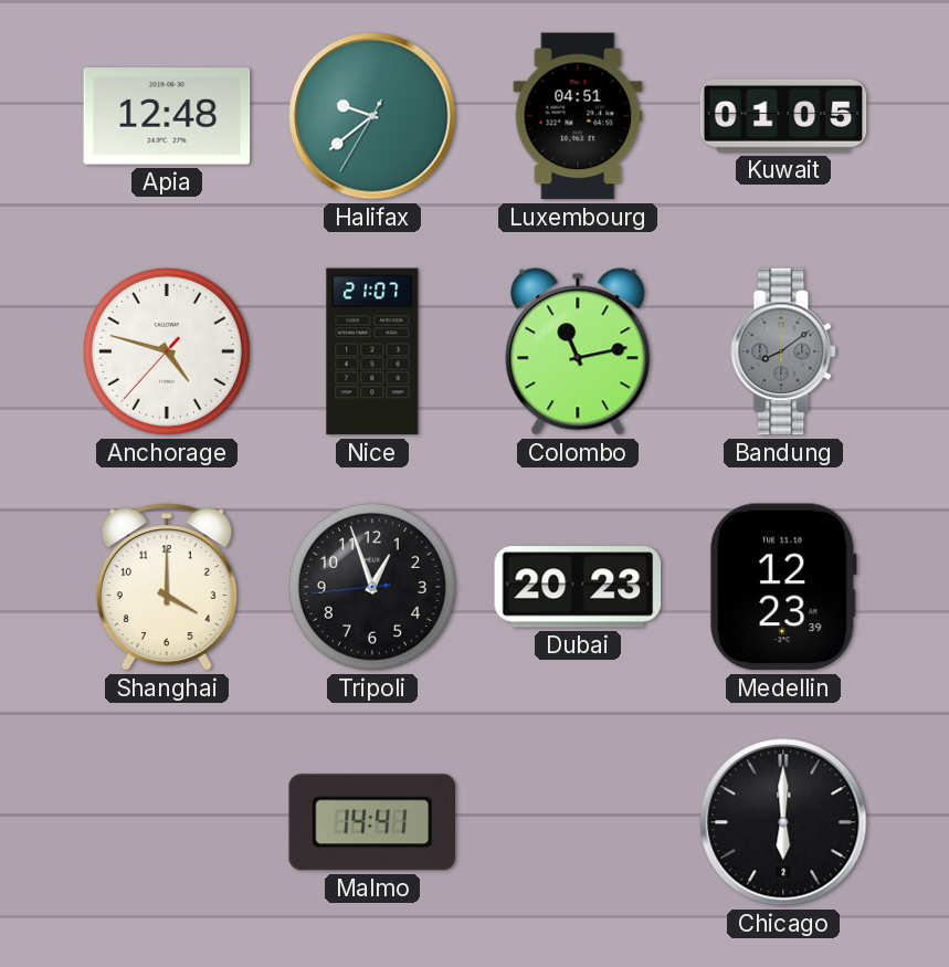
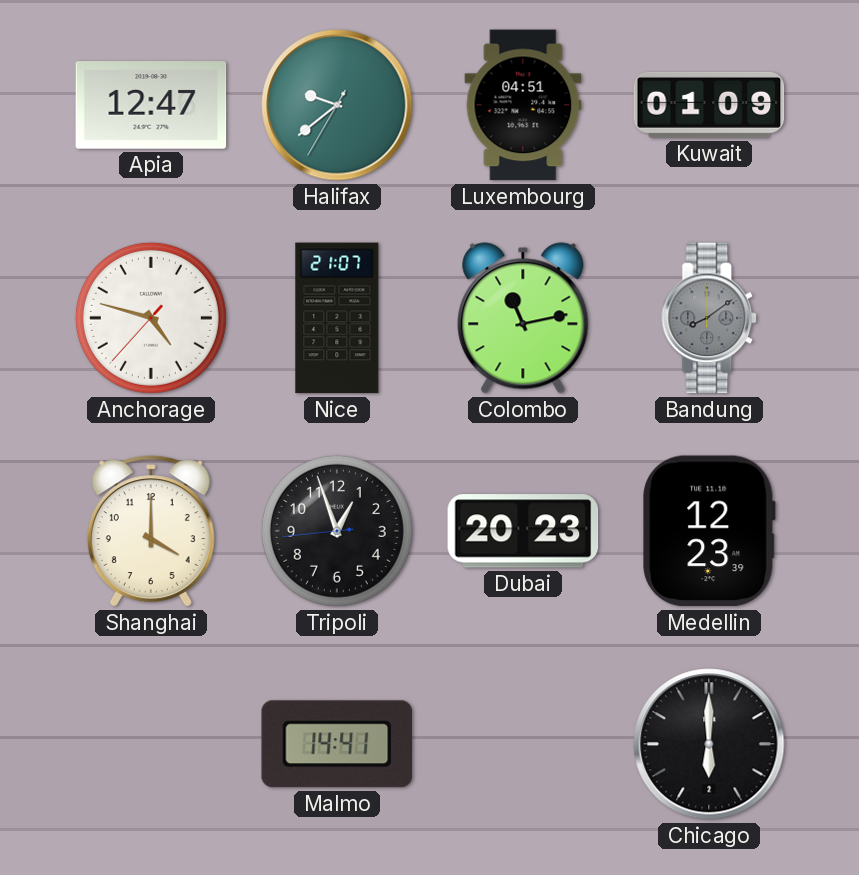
Apia: 12:48 -> 12:47
Kuwait: 01:05 -> 01:09
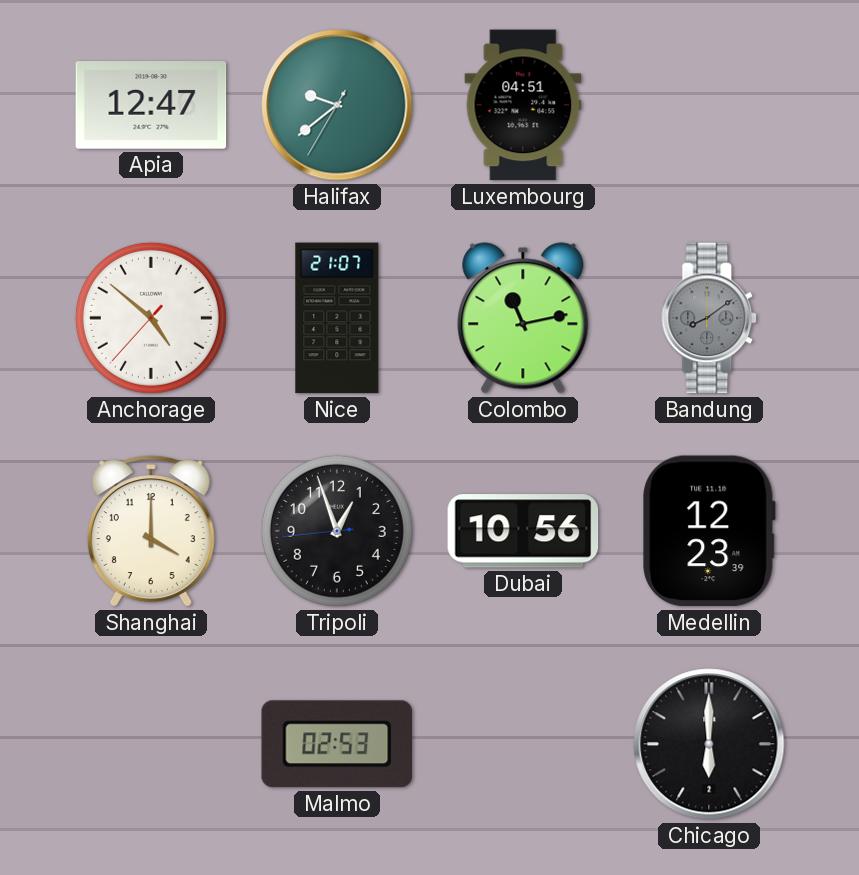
Kuwait: 01:09 -> none
Anchorage: 4:47 -> 4:51
Dubai: 20:23 -> 10:56
Malmo: 14:41 -> 02:53
